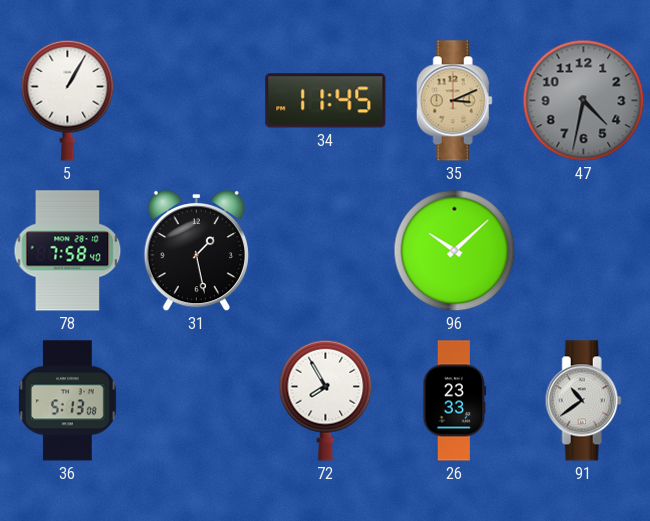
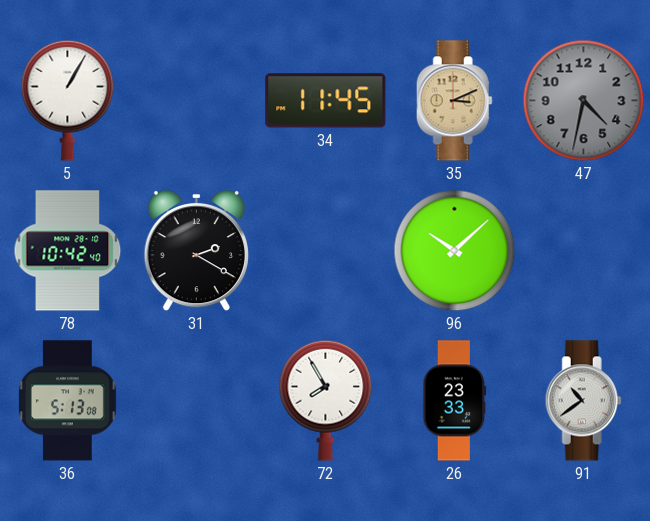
78: 7:58 -> 10:42
31: 1:28 -> 2:20
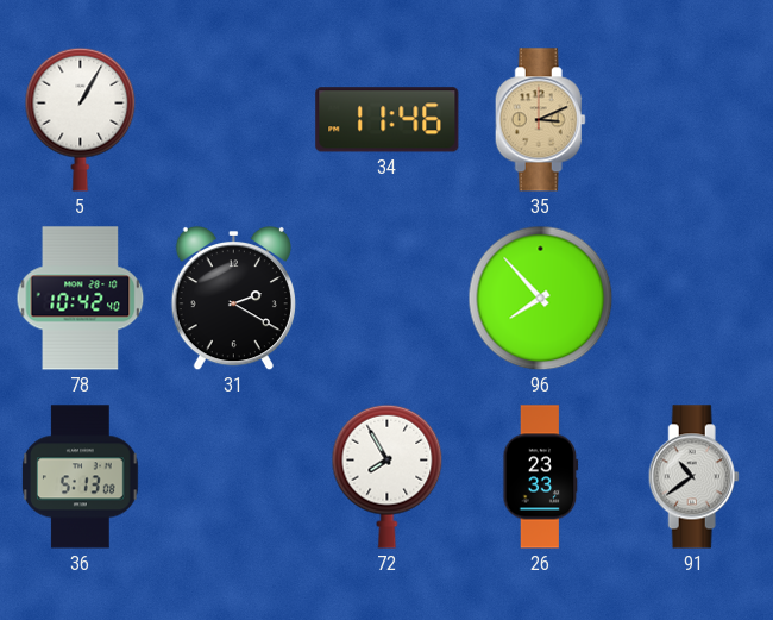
34: 11:45 -> 11:46
47: 4:32 -> none
96: 10:08 -> 7:53
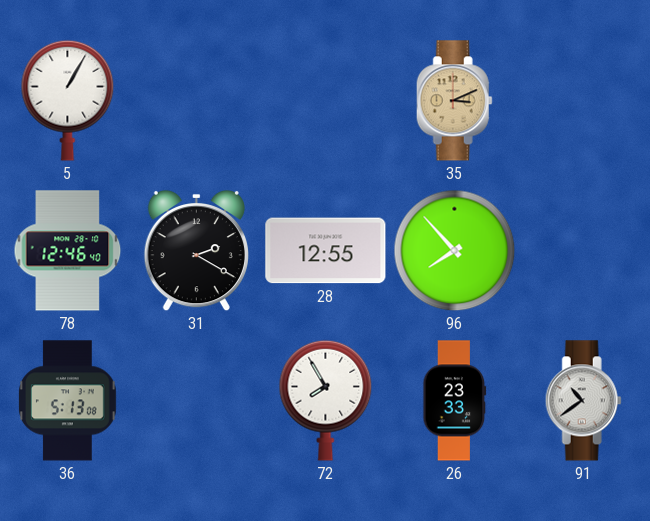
34: 11:46 -> none
78: 10:42 -> 12:46
28: none -> 12:55
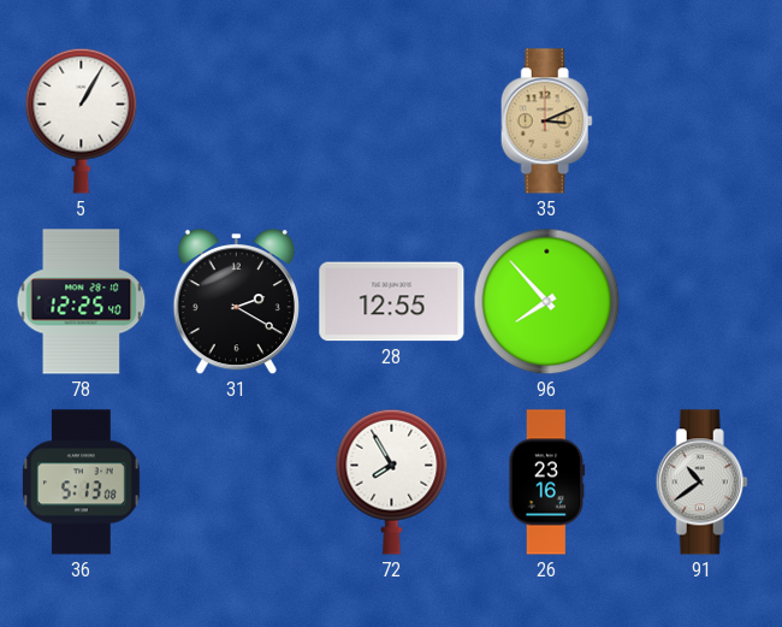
78: 12:46 -> 12:25
26: 23:33 -> 23:16
